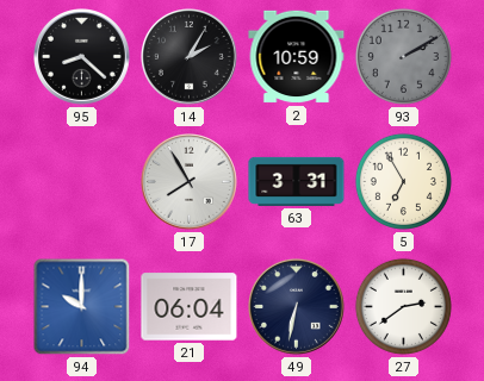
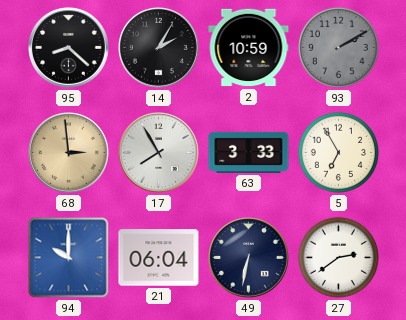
68: none -> 2:59
63: 3:31 -> 3:33
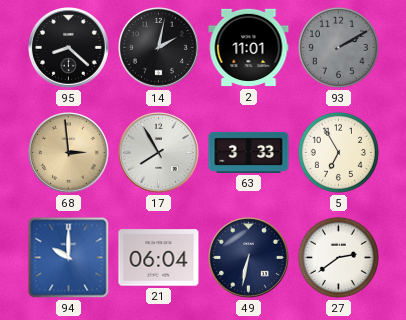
14: 2:05 -> 2:02
2: 10:59 -> 11:01
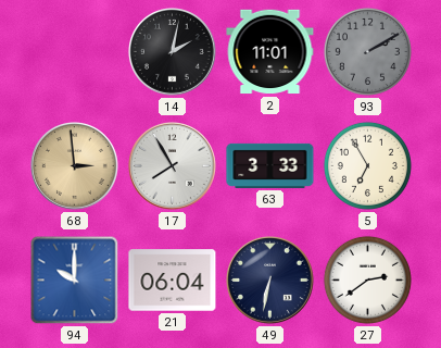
95: 8:22 -> none
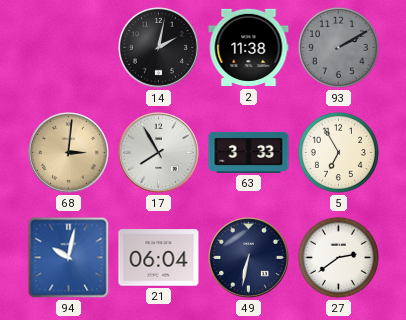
2: 11:01 -> 11:38
68: 2:59 -> 3:01
94: 10:00 -> 10:02
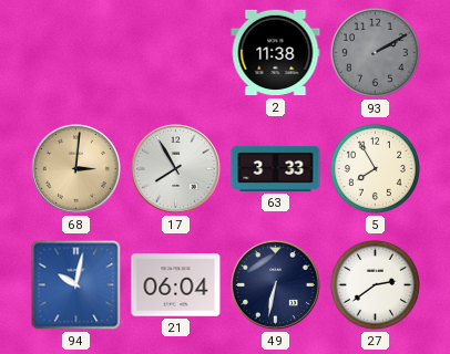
14: 2:02 -> none
5: 6:55 -> 7:55
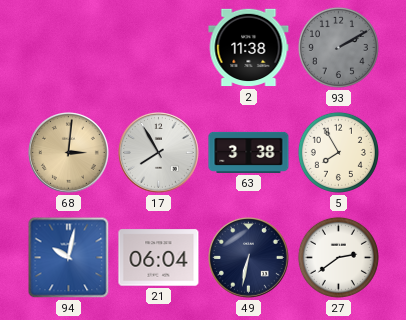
63: 3:33 -> 3:38
